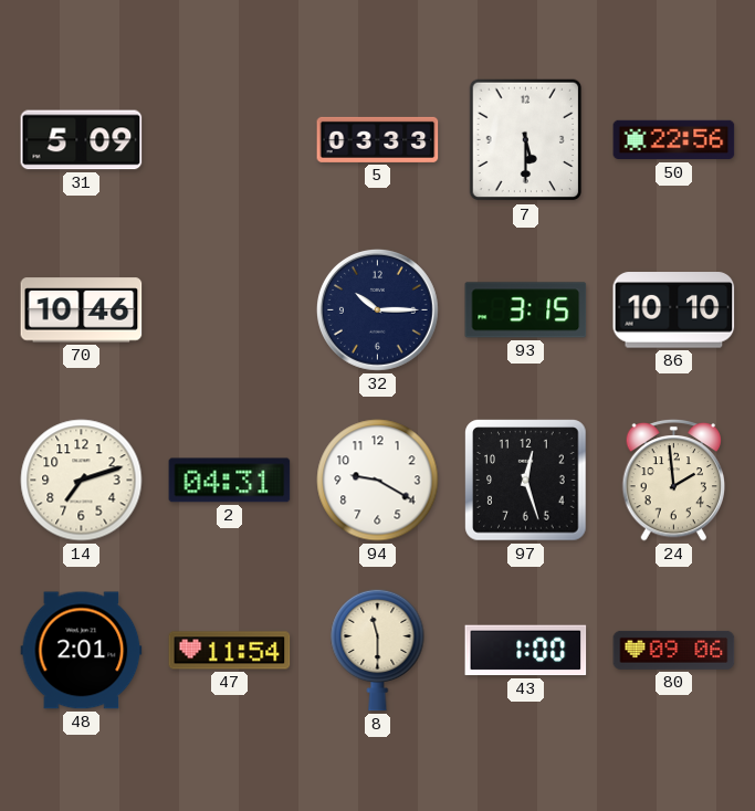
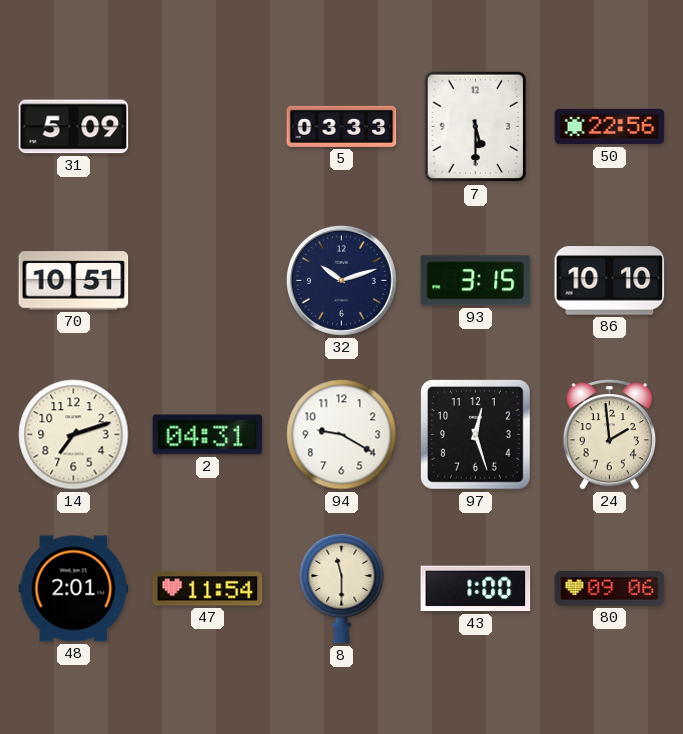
70: 10:46 -> 10:51
32: 10:15 -> 10:12
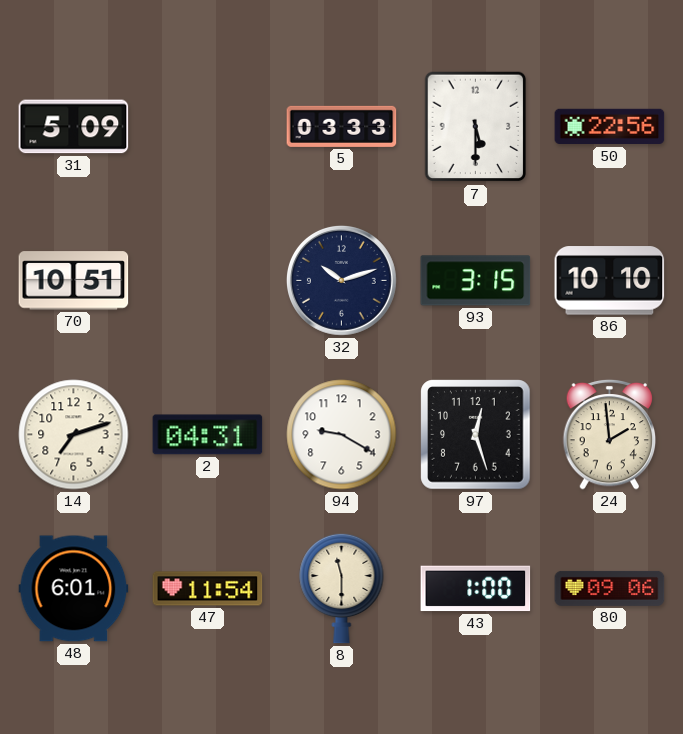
48: 2:01 -> 6:01
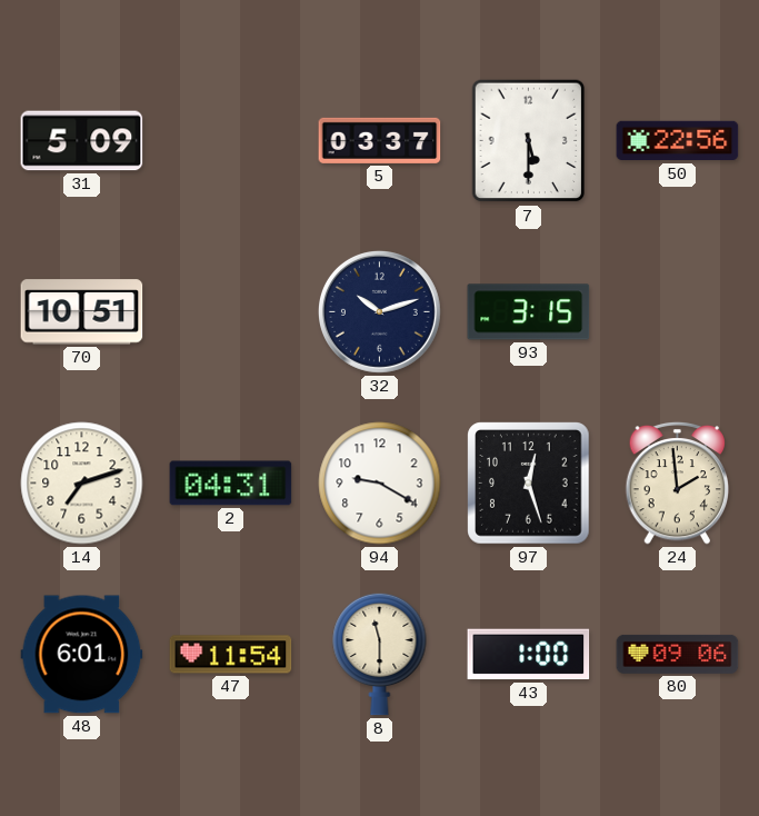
5: 03:33 -> 03:37
86: 10:10 -> none
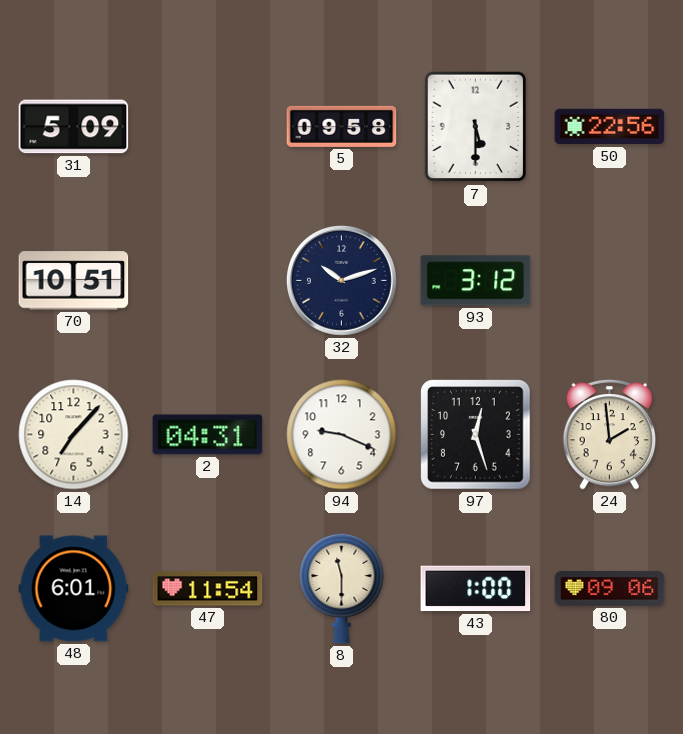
5: 03:37 -> 09:58
93: 3:15 -> 3:12
14: 7:12 -> 7:07
94: 9:20 -> 9:19
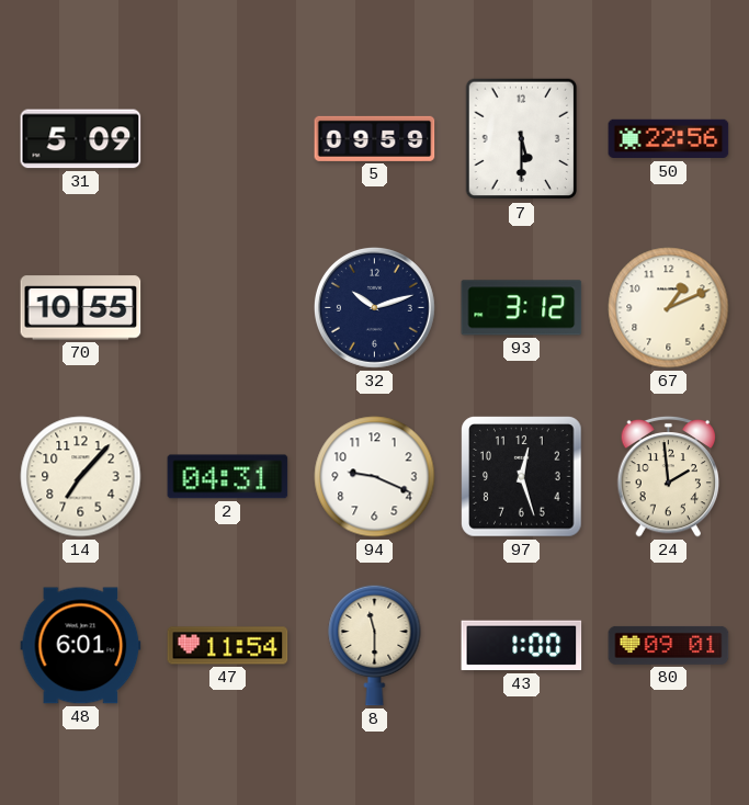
5: 09:58 -> 09:59
70: 10:51 -> 10:55
67: none -> 1:11
80: 09:06 -> 09:01
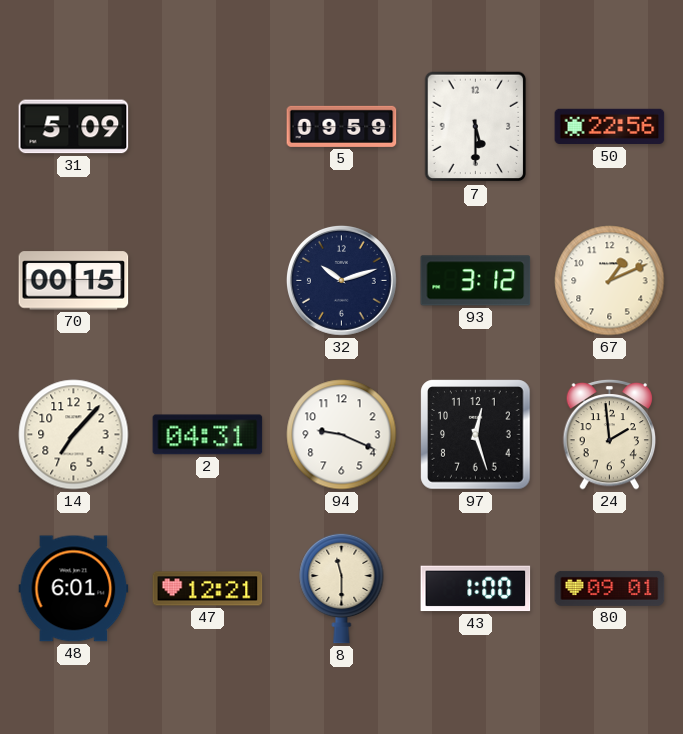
70: 10:55 -> 00:15
47: 11:54 -> 12:21
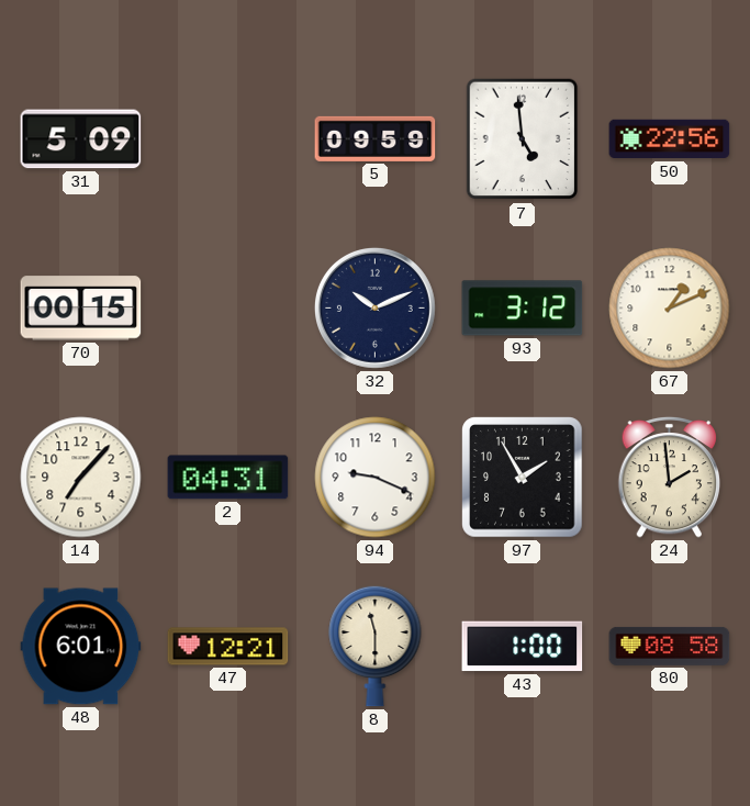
7: 5:30 -> 4:59
32: 10:12 -> 10:11
97: 12:27 -> 1:55
80: 09:01 -> 08:58
